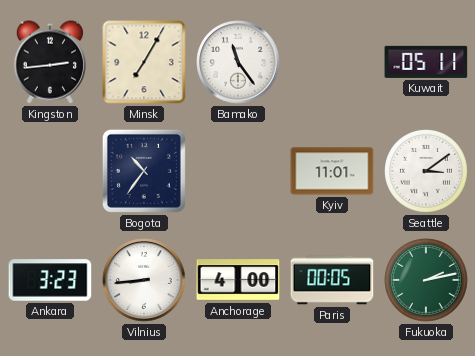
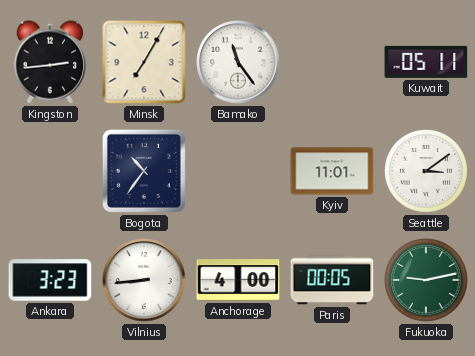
Fukuoka: 2:13 -> 9:13
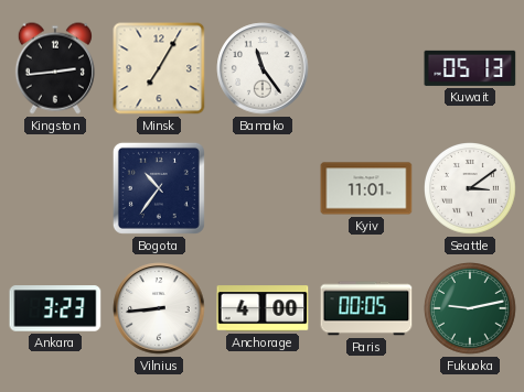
Kuwait: 05:11 -> 05:13
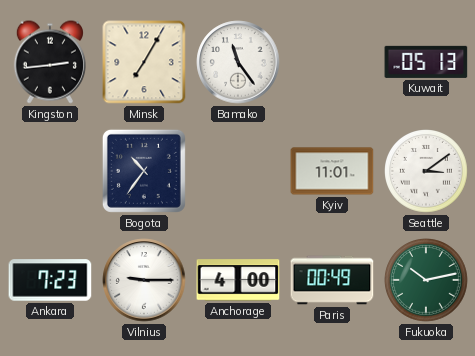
Ankara: 3:23 -> 7:23
Vilnius: 8:44 -> 9:15
Paris: 00:05 -> 00:49
Fukuoka: 9:13 -> 10:13
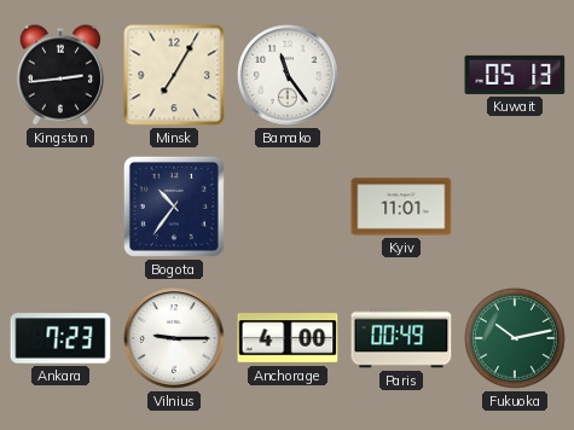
Seattle: 3:09 -> none
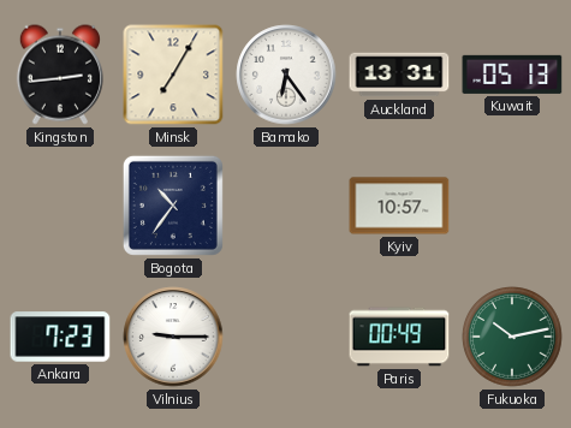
Bamako: 11:24 -> 6:24
Auckland: none -> 13:31
Kyiv: 11:01 -> 10:57
Anchorage: 4:00 -> none
